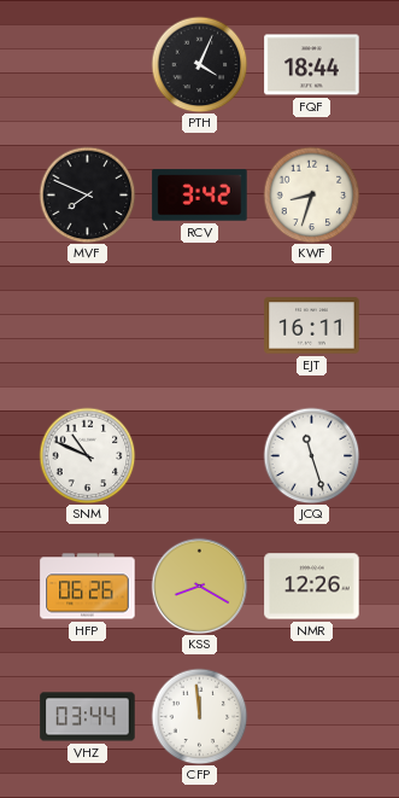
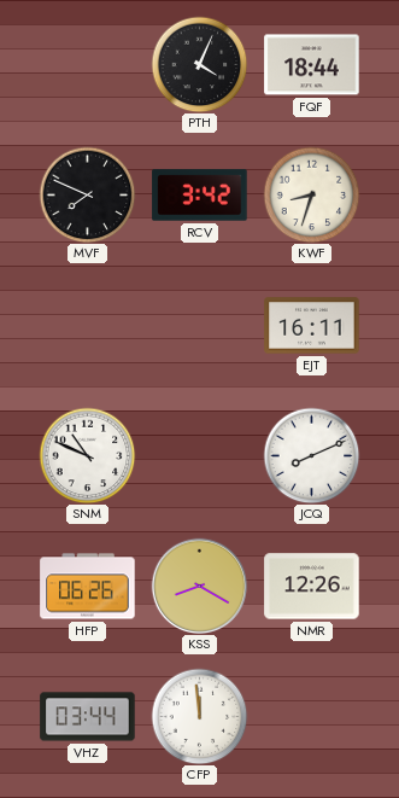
JCQ: 11:27 -> 8:11
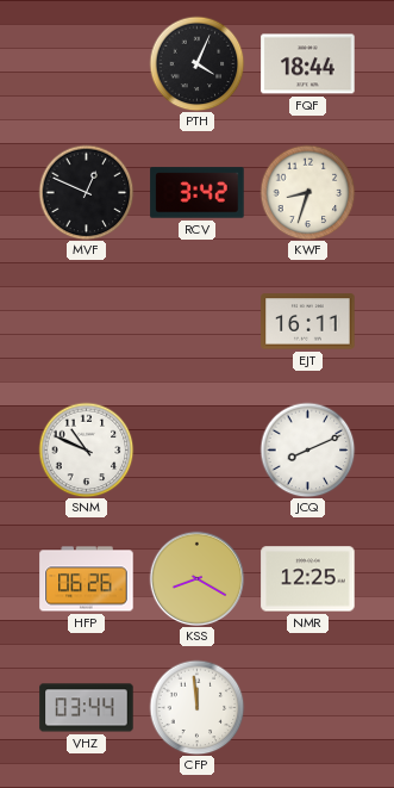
MVF: 7:49 -> 12:49
NMR: 12:26 -> 12:25
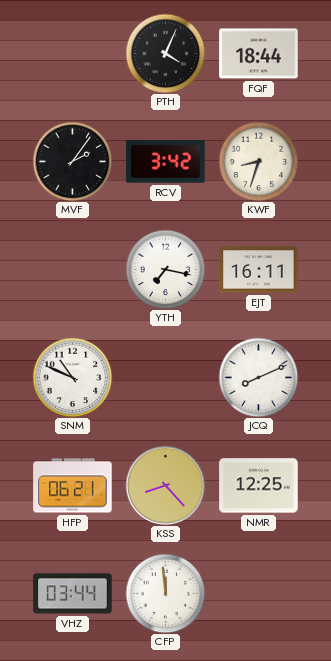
MVF: 12:49 -> 2:06
YTH: none -> 7:17
HFP: 06:26 -> 06:21
KSS: 8:20 -> 8:23
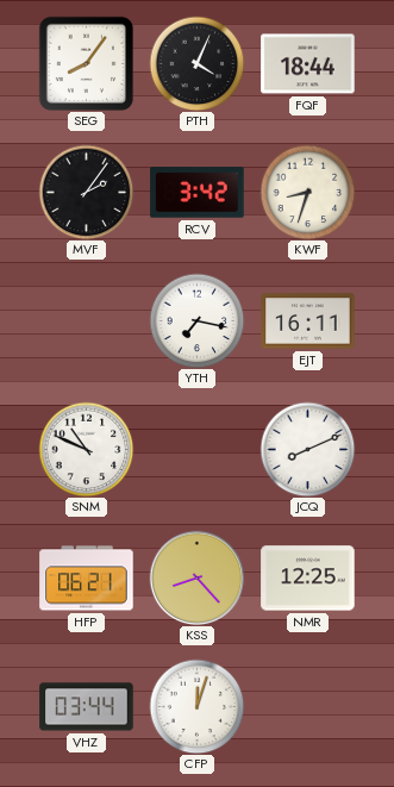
SEG: none -> 8:06
CFP: 11:59 -> 12:03
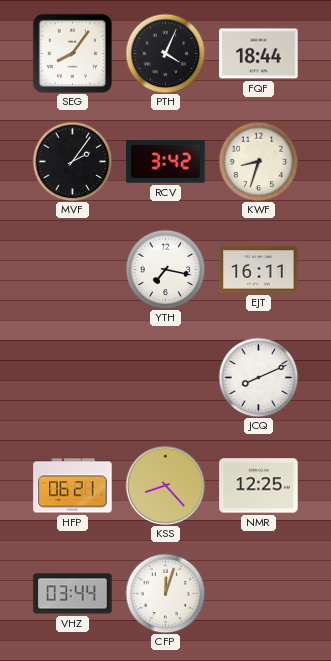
SNM: 10:49 -> none
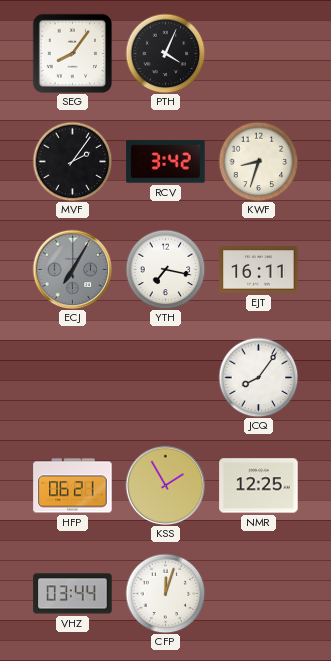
FQF: 18:44 -> none
ECJ: none -> 7:05
JCQ: 8:11 -> 8:06
KSS: 8:23 -> 1:55
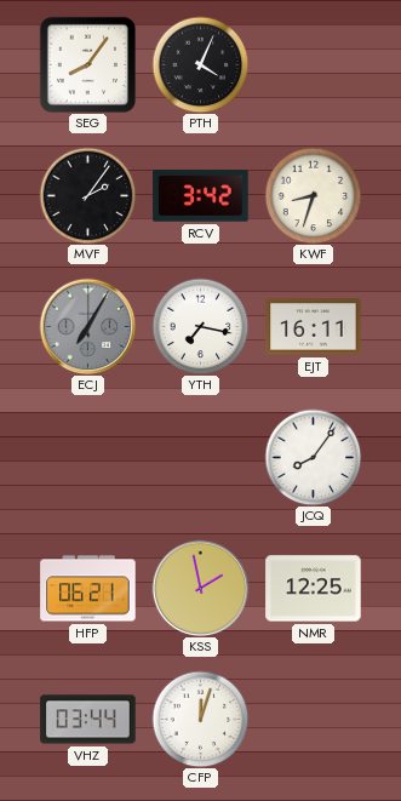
KSS: 1:55 -> 1:58
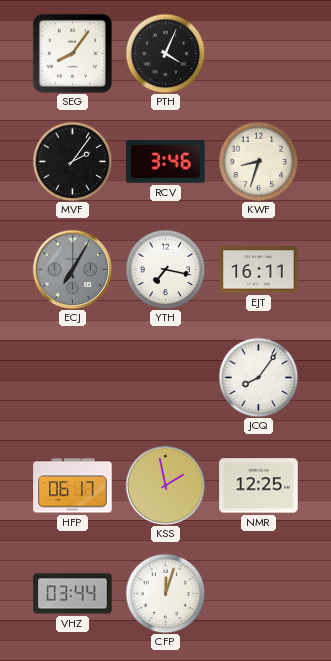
RCV: 3:42 -> 3:46
HFP: 06:21 -> 06:17
